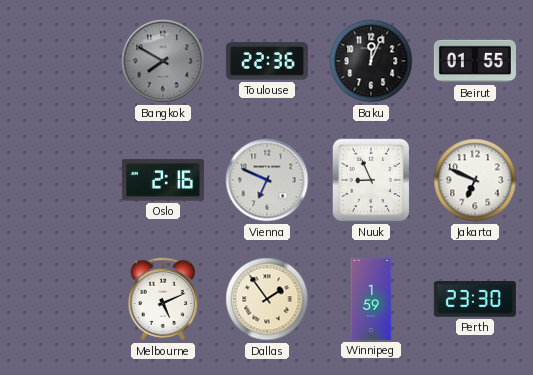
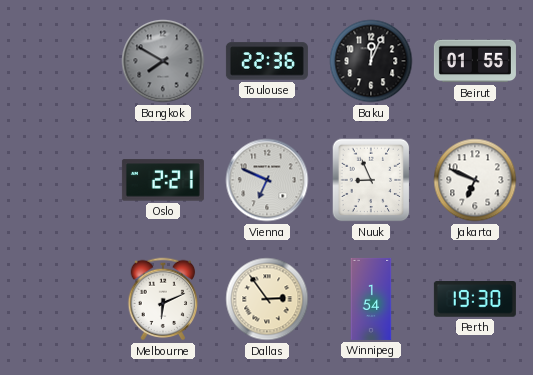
Oslo: 2:16 -> 2:21
Melbourne: 5:11 -> 6:11
Dallas: 1:54 -> 2:54
Winnipeg: 1:59 -> 1:54
Perth: 23:30 -> 19:30
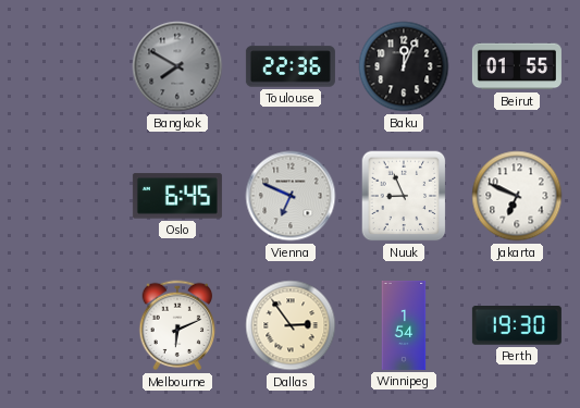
Oslo: 2:21 -> 6:45
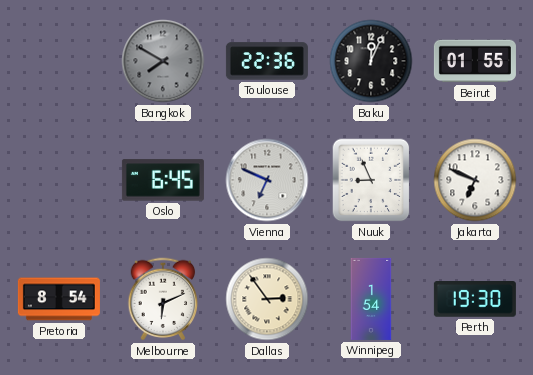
Pretoria: none -> 8:54
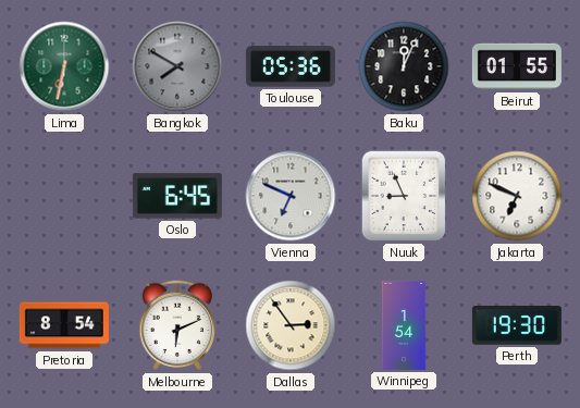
Lima: none -> 6:32
Toulouse: 22:36 -> 05:36
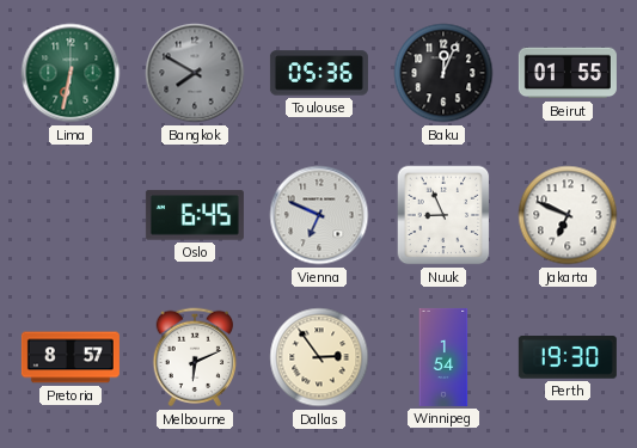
Pretoria: 8:54 -> 8:57
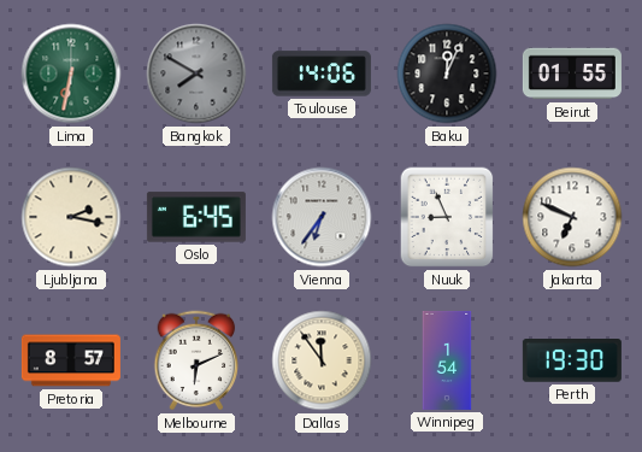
Toulouse: 05:36 -> 14:06
Ljubljana: none -> 2:17
Vienna: 6:49 -> 6:36
Dallas: 2:54 -> 11:54
